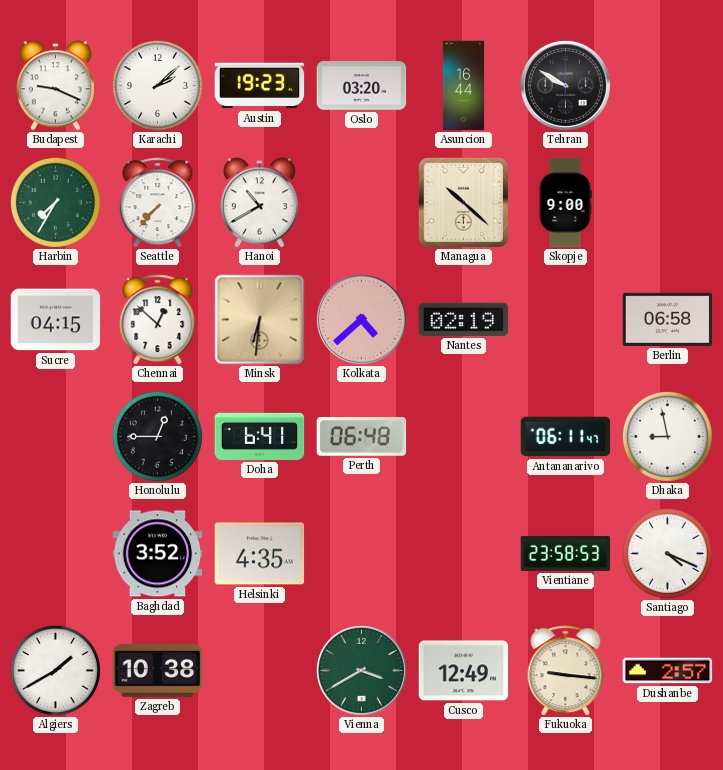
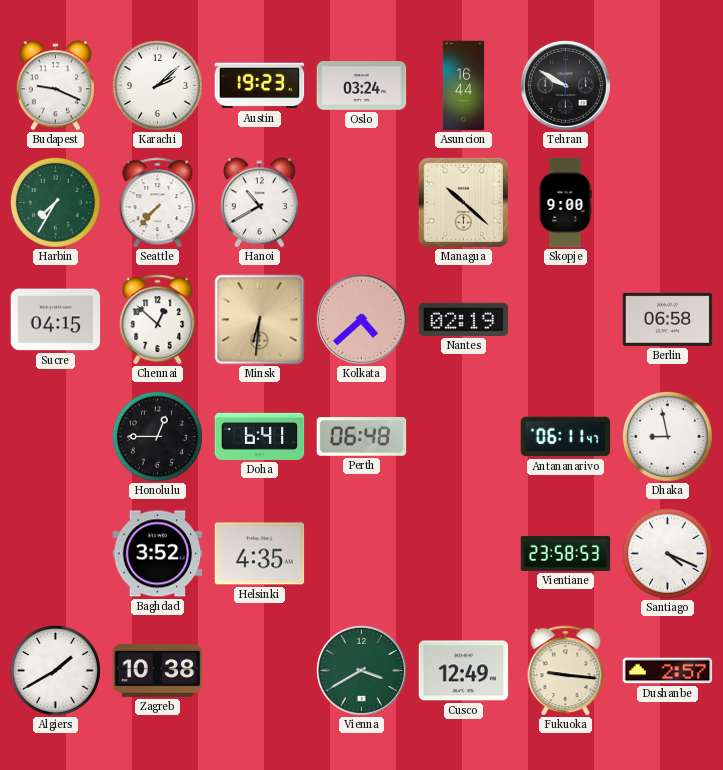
Oslo: 03:20 -> 03:24
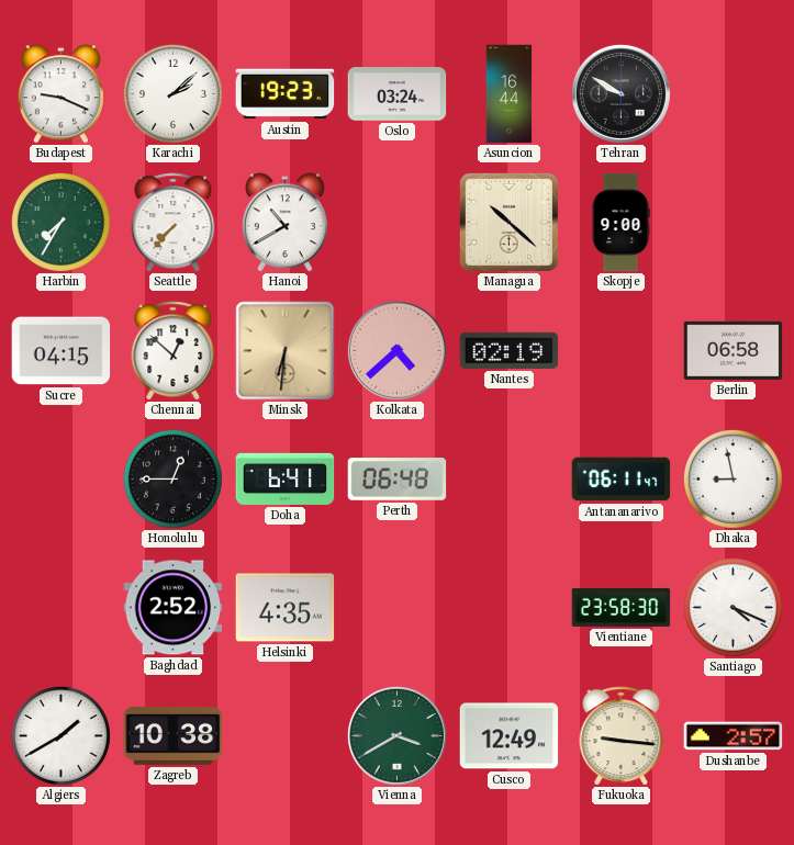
Baghdad: 3:52 -> 2:52
Vientiane: 23:58:53 -> 23:58:30
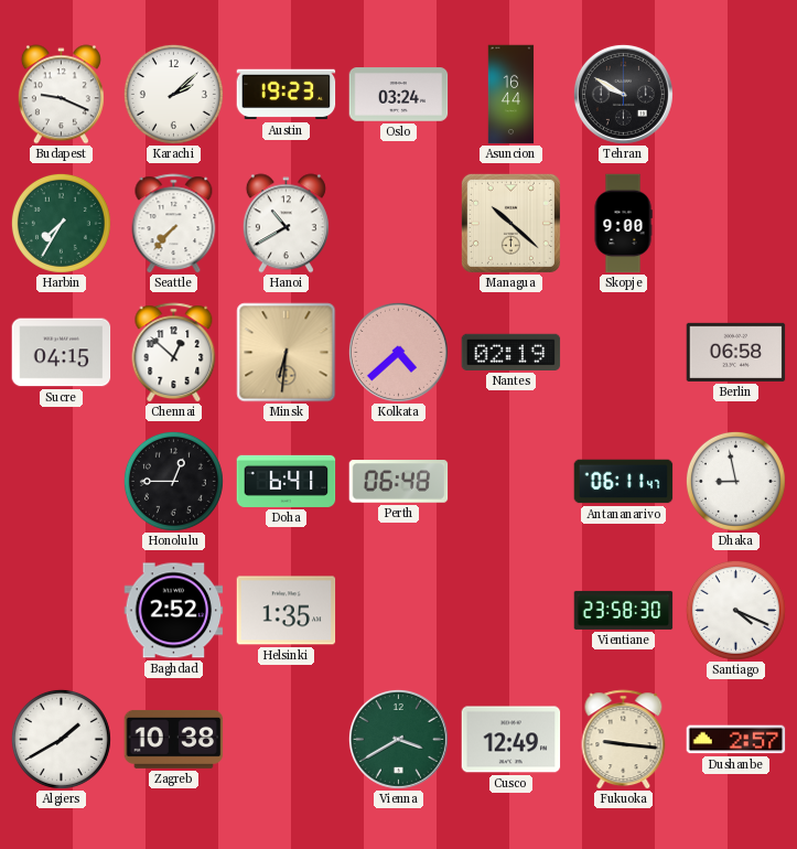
Helsinki: 4:35 -> 1:35
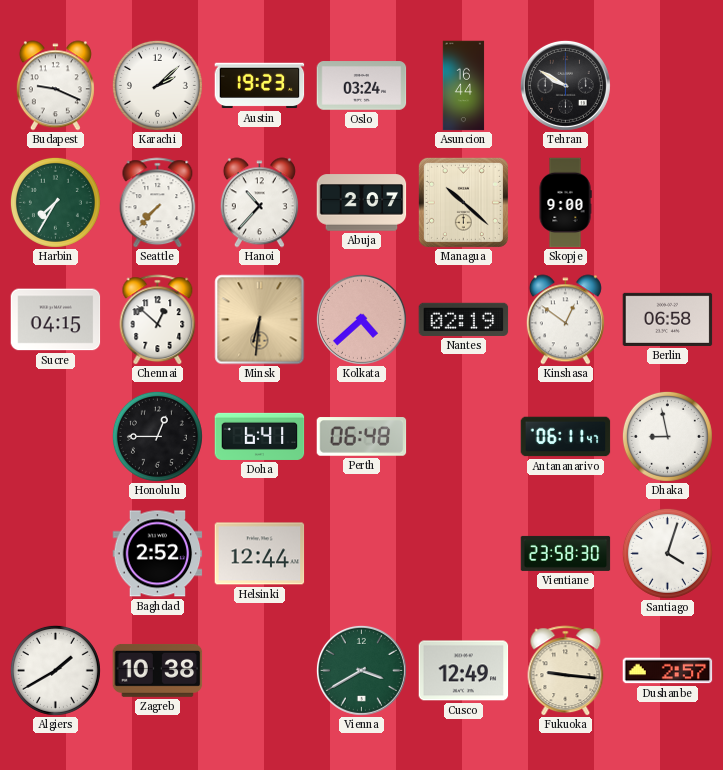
Hanoi: 10:40 -> 10:37
Abuja: none -> 2:07
Kinshasa: none -> 12:51
Helsinki: 1:35 -> 12:44
Santiago: 4:19 -> 4:03
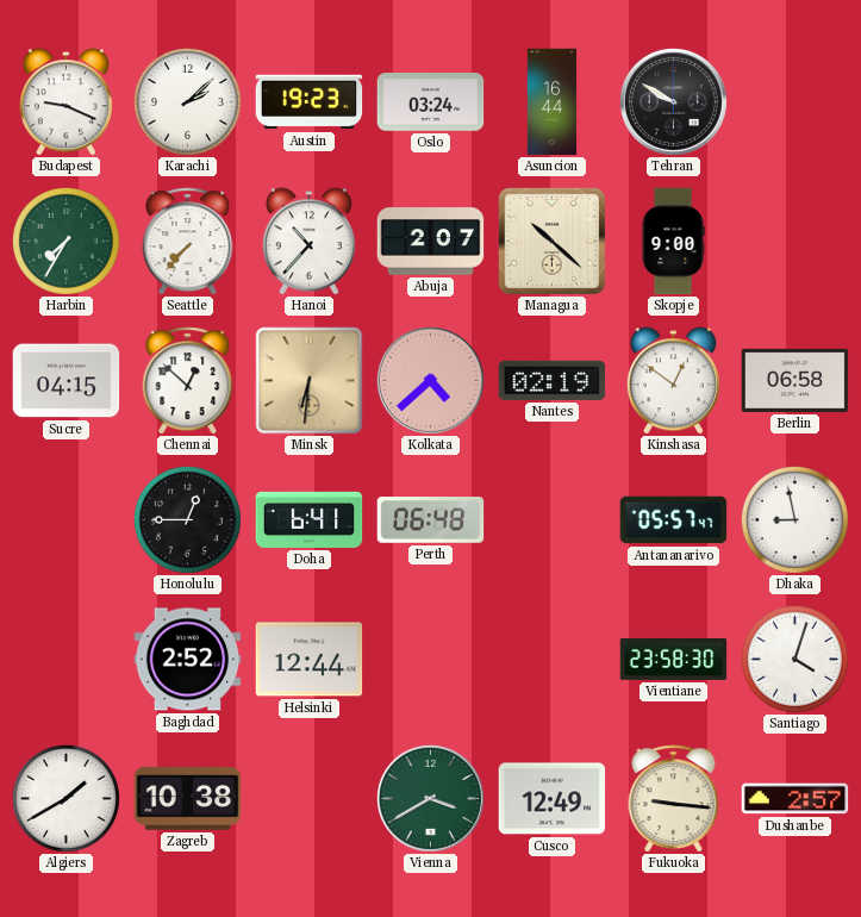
Antananarivo: 06:11 -> 05:57
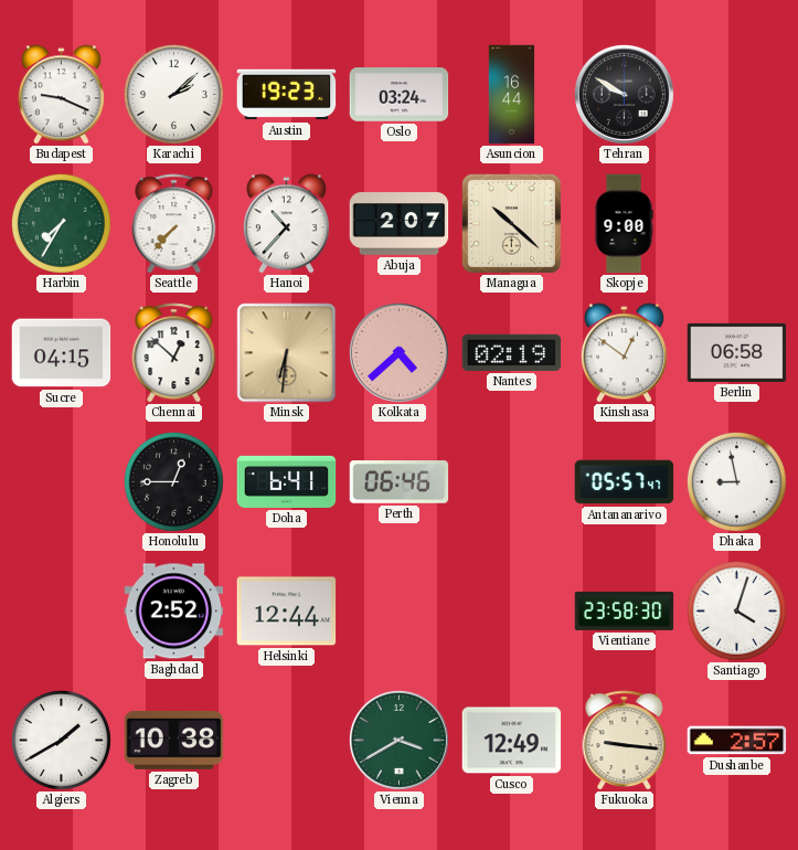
Perth: 06:48 -> 06:46
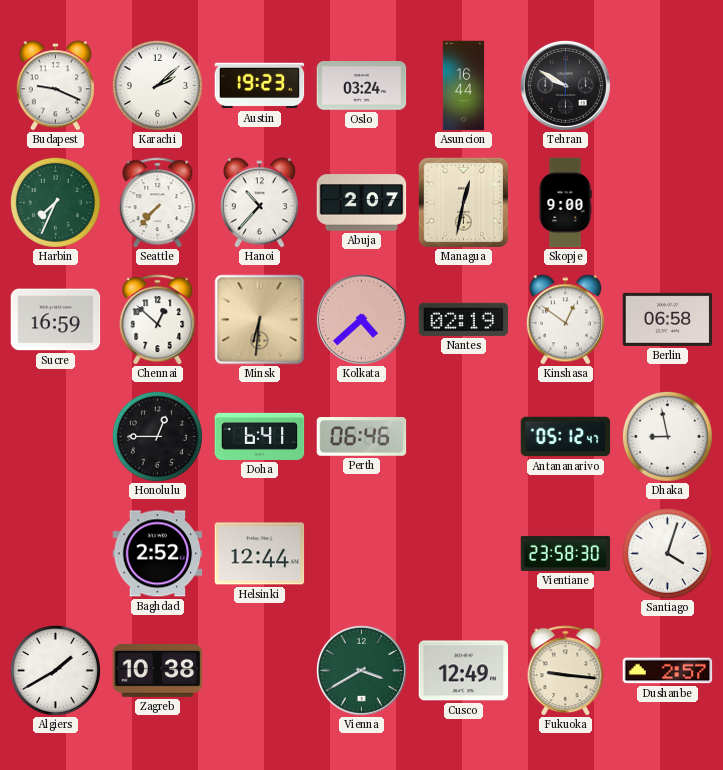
Harbin: 7:35 -> 7:34
Managua: 10:22 -> 12:32
Sucre: 04:15 -> 16:59
Antananarivo: 05:57 -> 05:12
